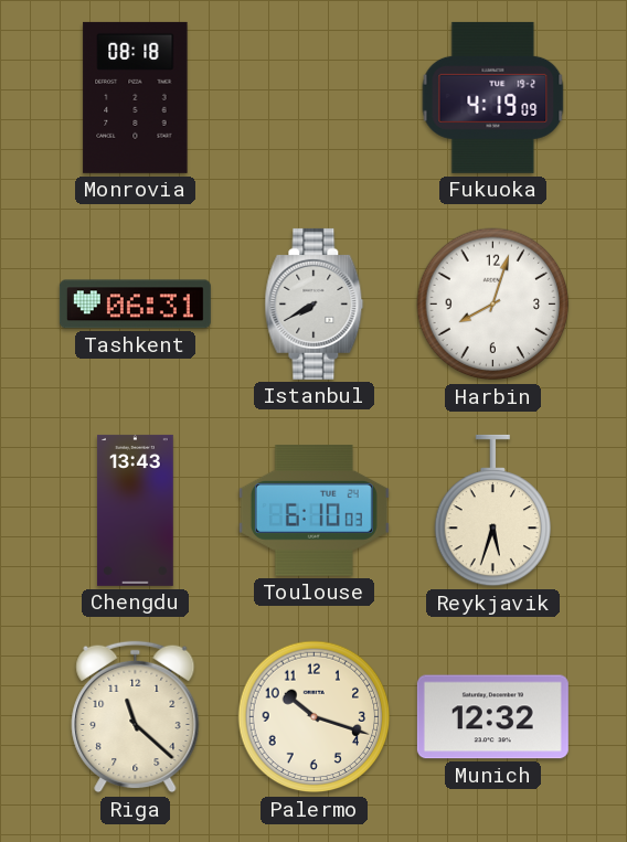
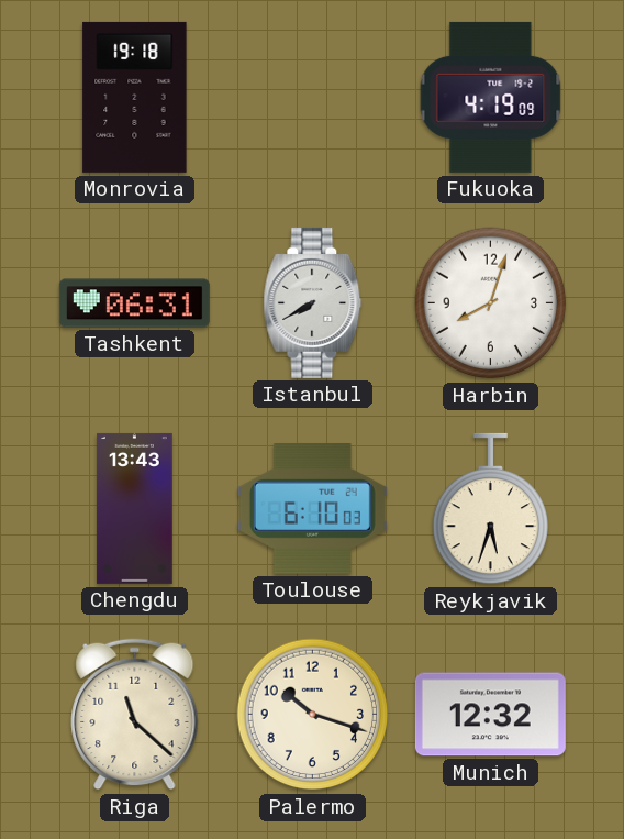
Monrovia: 08:18 -> 19:18
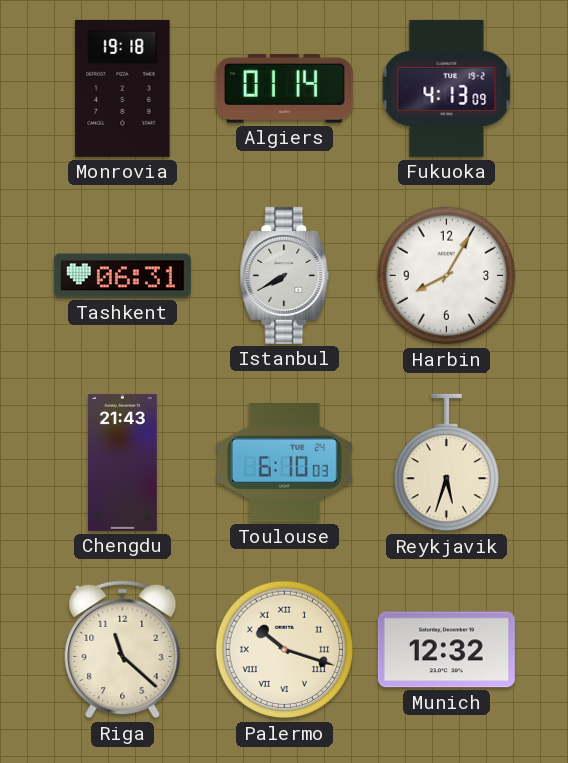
Algiers: none -> 01:14
Fukuoka: 4:19 -> 4:13
Harbin: 8:03 -> 8:05
Chengdu: 13:43 -> 21:43
Palermo numerals: Arabic -> Roman
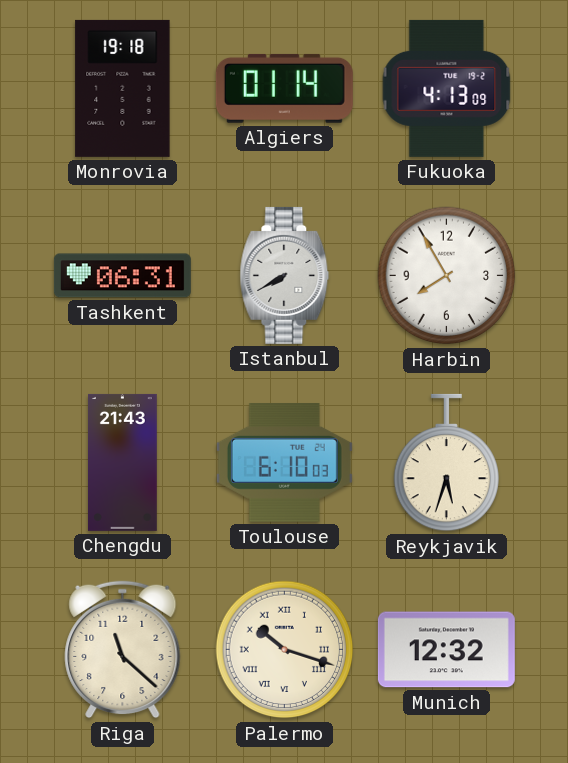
Harbin: 8:05 -> 7:55
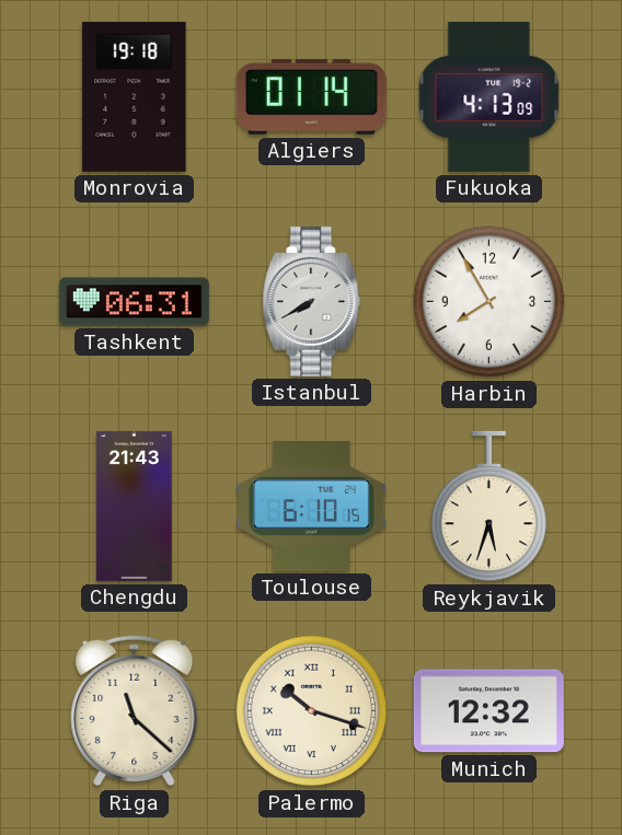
Toulouse: 6:10:03 -> 6:10:15
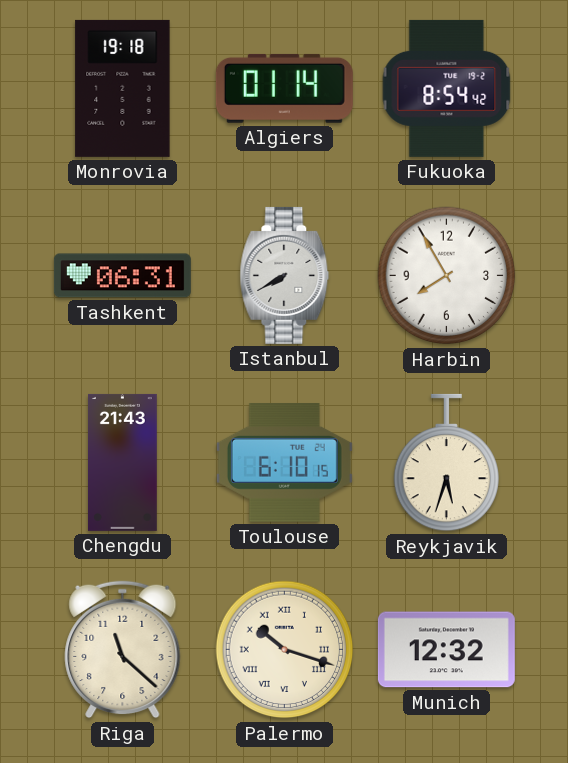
Fukuoka: 4:13 -> 8:54
